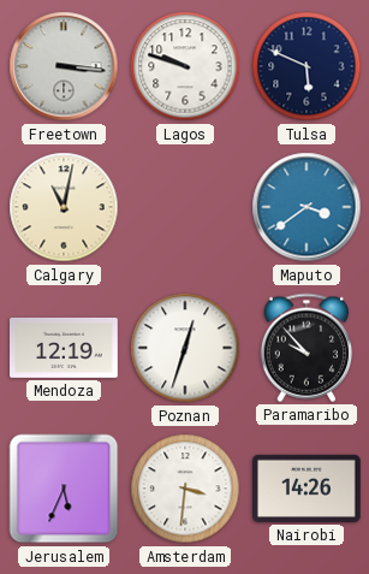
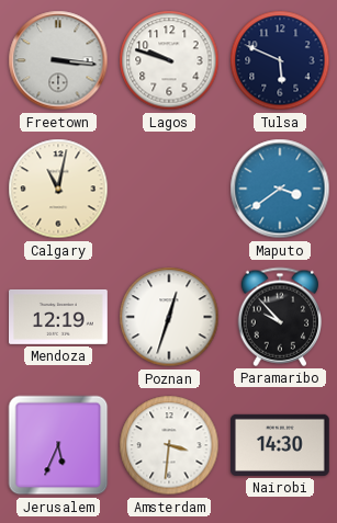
Nairobi: 14:26 -> 14:30
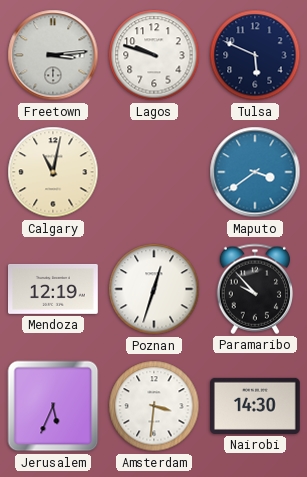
Freetown: 3:16 -> 3:14
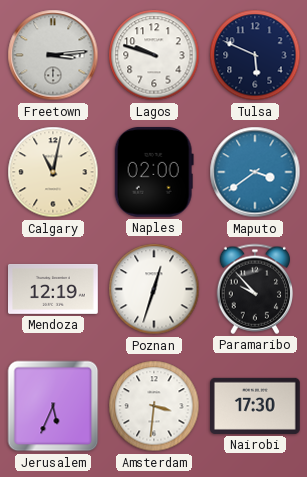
Naples: none -> 02:00
Nairobi: 14:30 -> 17:30
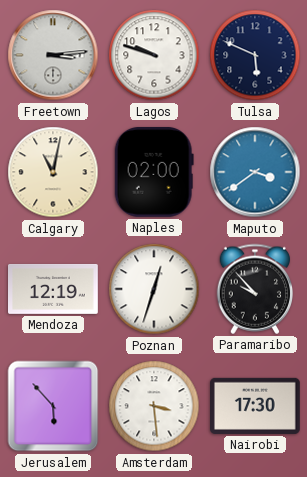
Jerusalem: 5:34 -> 5:53
Amsterdam: 3:31 -> 3:29
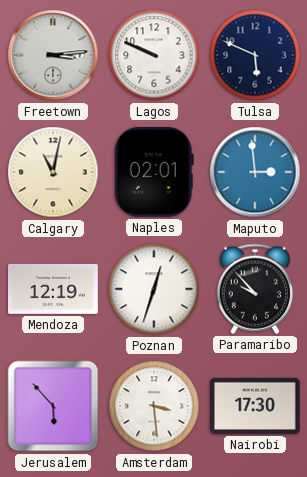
Lagos: 9:48 -> 9:49
Naples: 02:00 -> 02:01
Maputo: 3:39 -> 2:59
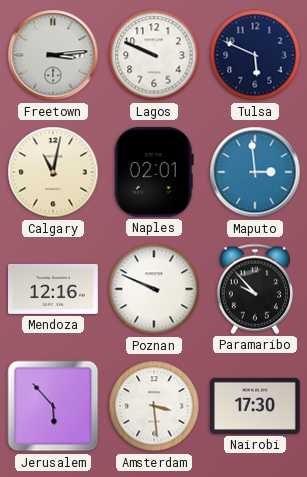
Mendoza: 12:19 -> 12:16
Poznan: 12:33 -> 9:49
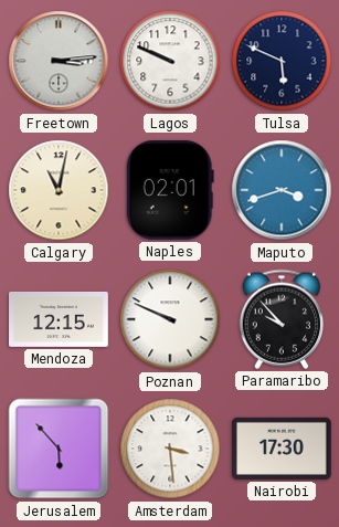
Maputo: 2:59 -> 3:42
Mendoza: 12:16 -> 12:15
